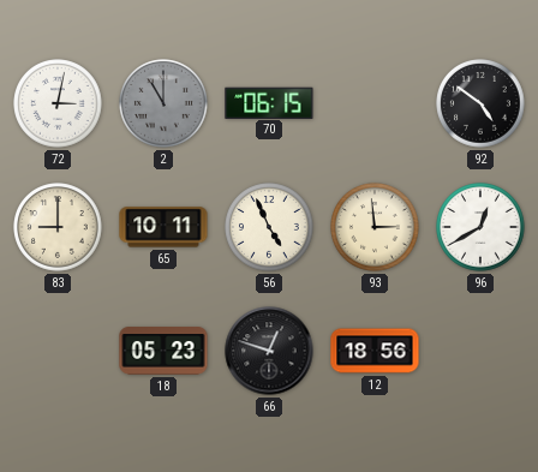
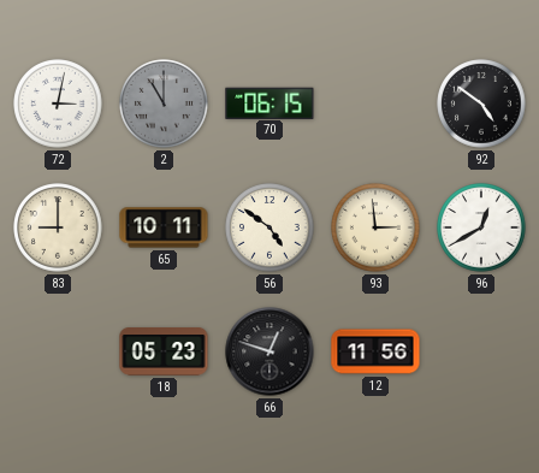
56: 4:56 -> 4:51
12: 18:56 -> 11:56
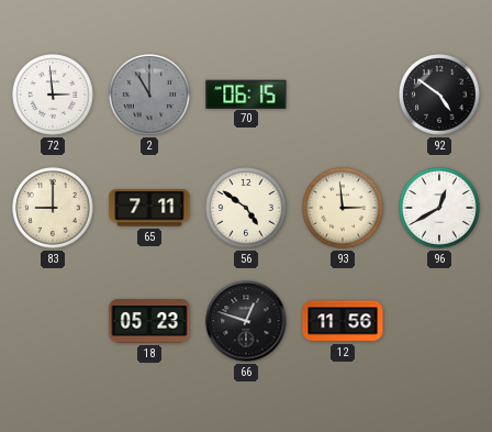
72: 3:02 -> 2:59
65: 10:11 -> 7:11
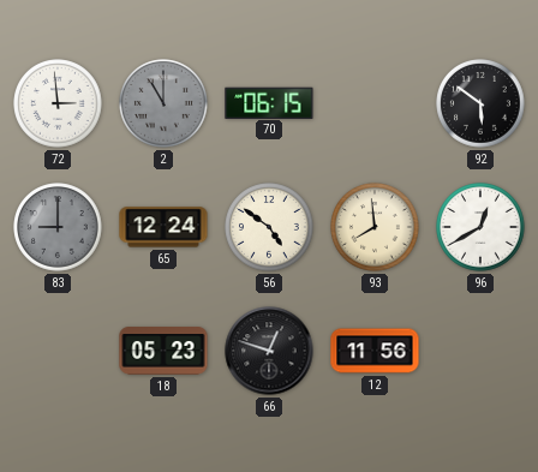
92: 4:51 -> 5:51
83 dial: cream -> grey
65: 7:11 -> 12:24
93: 2:59 -> 7:59
